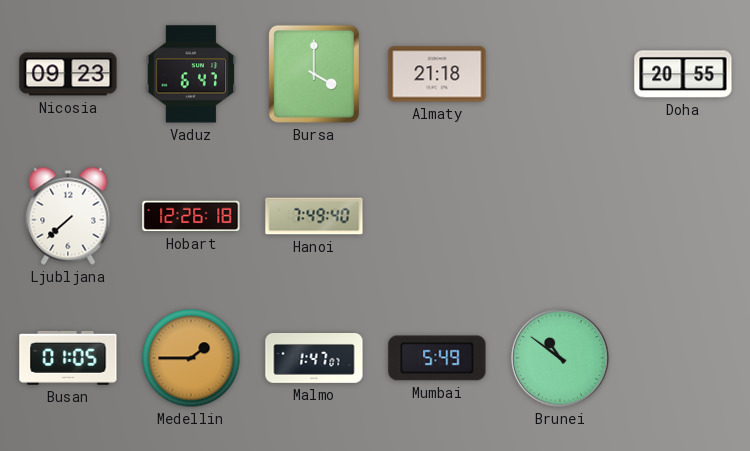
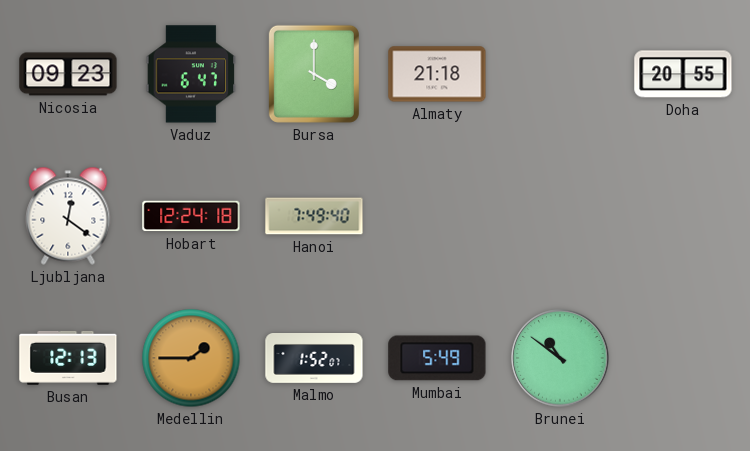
Ljubljana: 7:38 -> 12:21
Hobart: 12:26 -> 12:24
Busan: 01:05 -> 12:13
Malmo: 1:47 -> 1:52
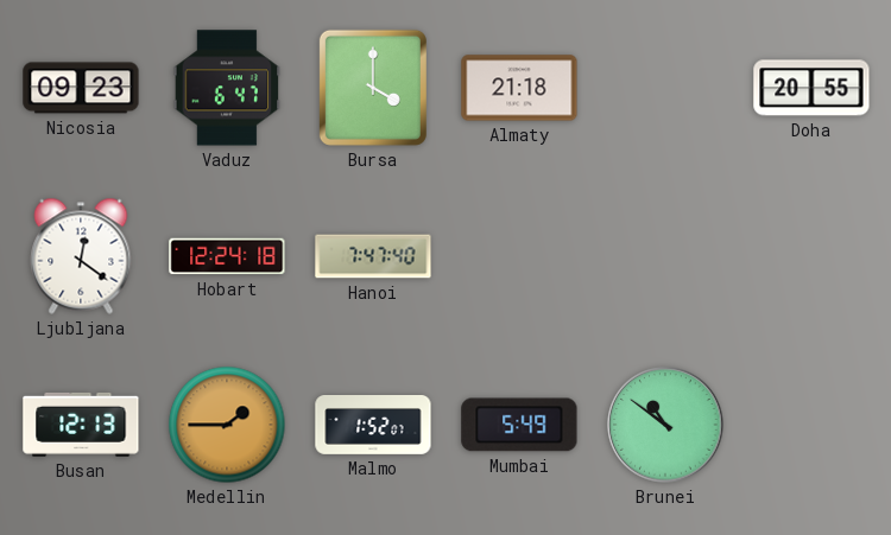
Hanoi: 7:49 -> 7:47
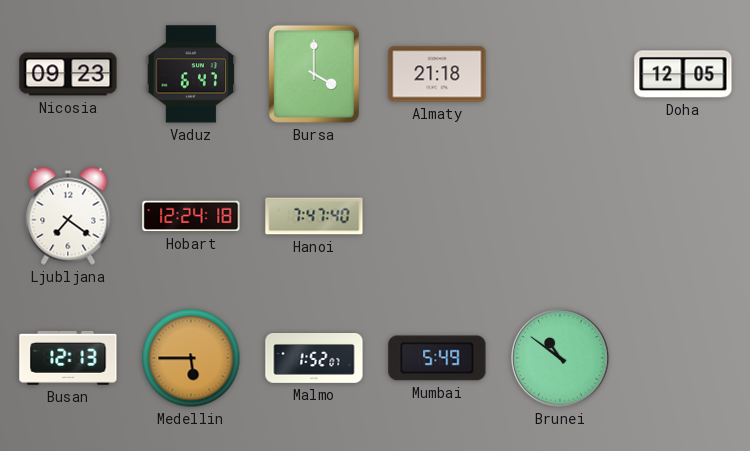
Doha: 20:55 -> 12:05
Ljubljana: 12:21 -> 7:21
Medellin: 1:45 -> 5:45
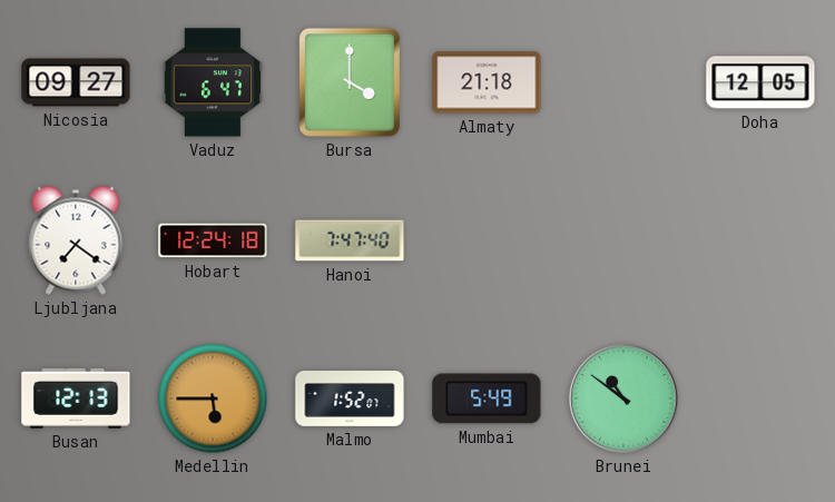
Nicosia: 09:23 -> 09:27
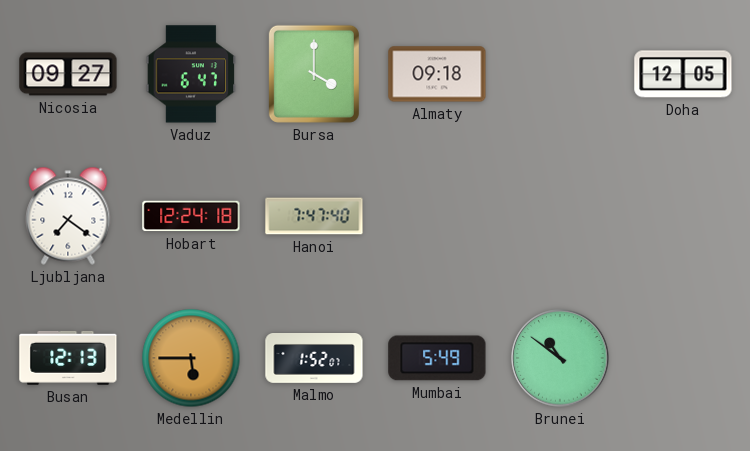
Almaty: 21:18 -> 09:18
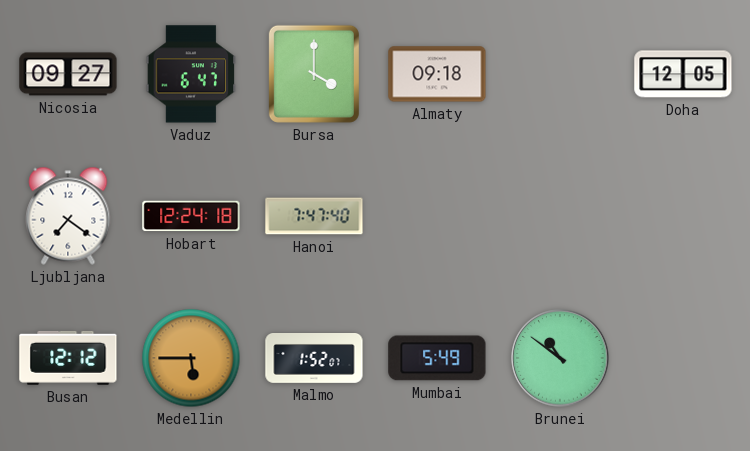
Busan: 12:13 -> 12:12
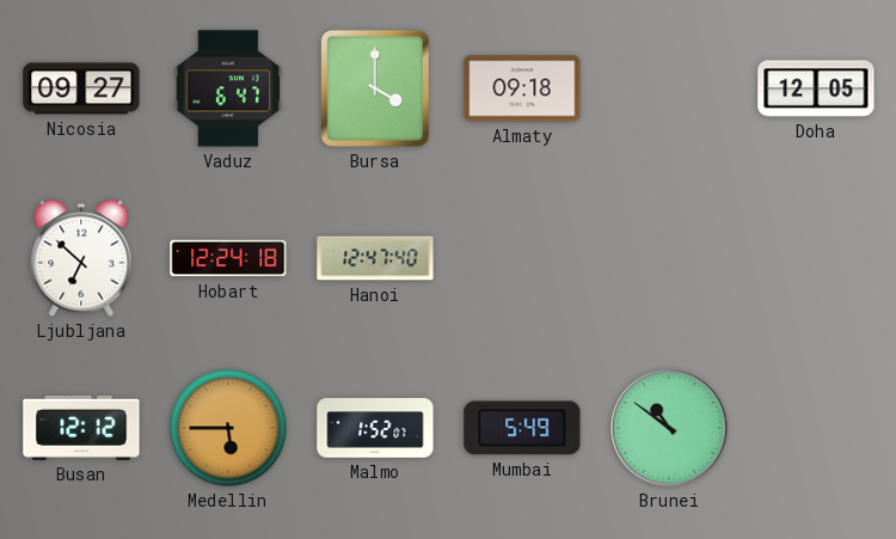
Ljubljana: 7:21 -> 6:52
Hanoi: 7:47 -> 12:47
